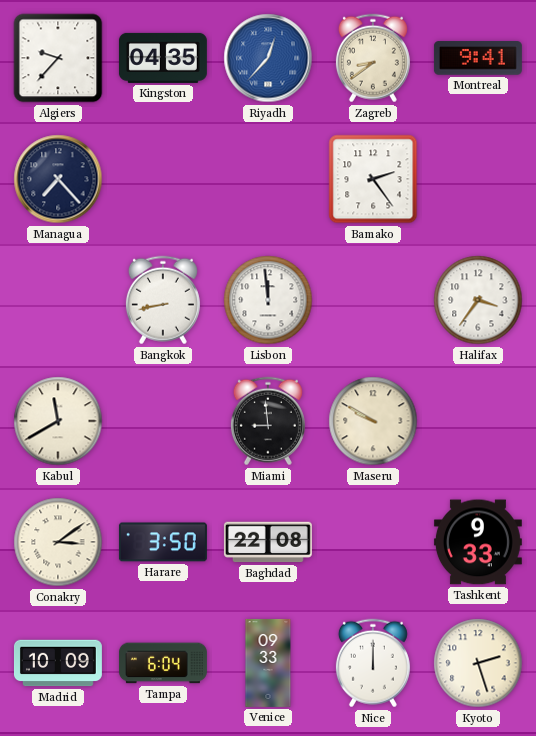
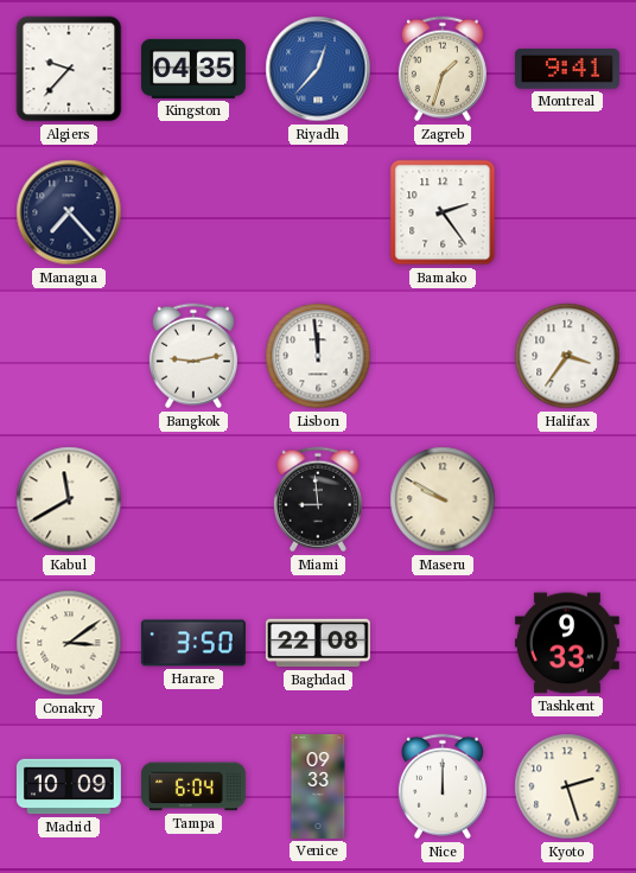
Zagreb: 8:39 -> 1:33
Bangkok: 8:43 -> 9:13
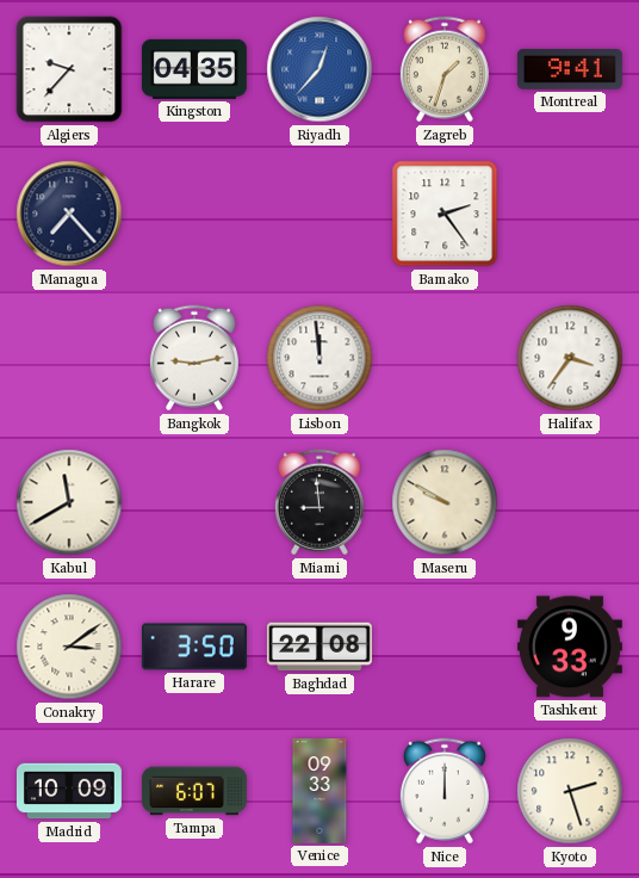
Tampa: 6:04 -> 6:07
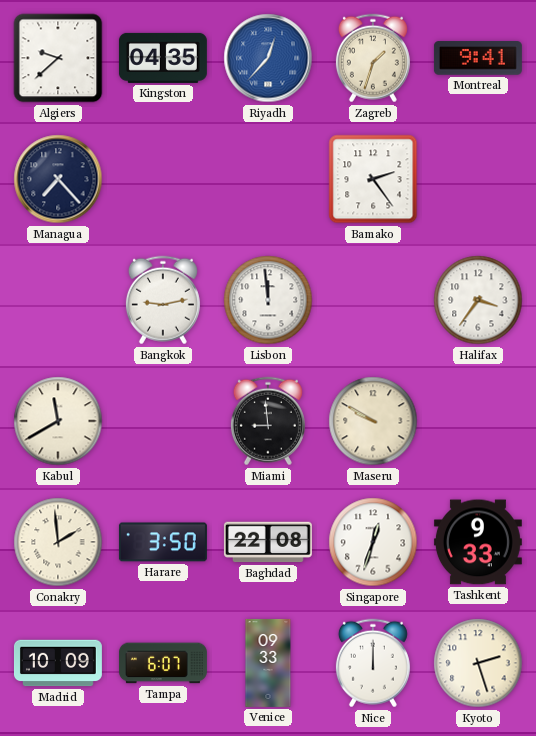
Algiers: 9:37 -> 9:38
Conakry: 3:09 -> 1:59
Singapore: none -> 12:33
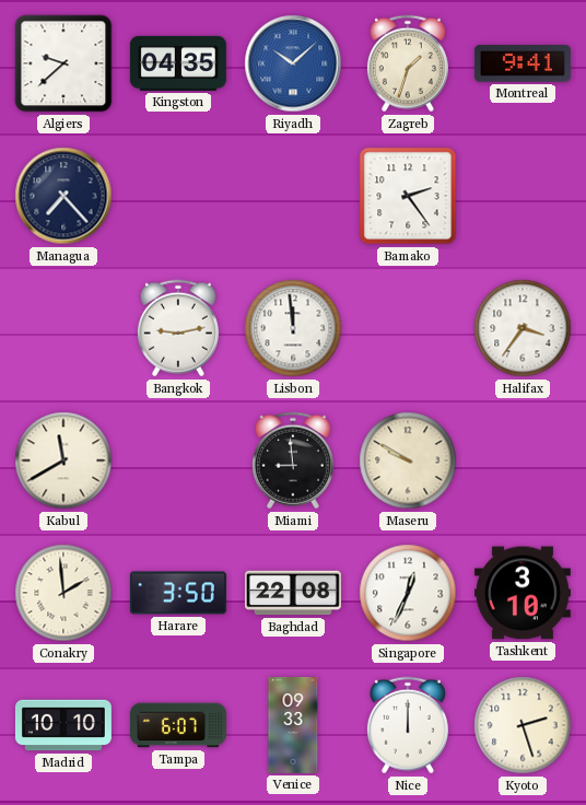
Riyadh: 12:37 -> 10:08
Singapore: 12:33 -> 12:34
Tashkent: 9:33 -> 3:10
Madrid: 10:09 -> 10:10
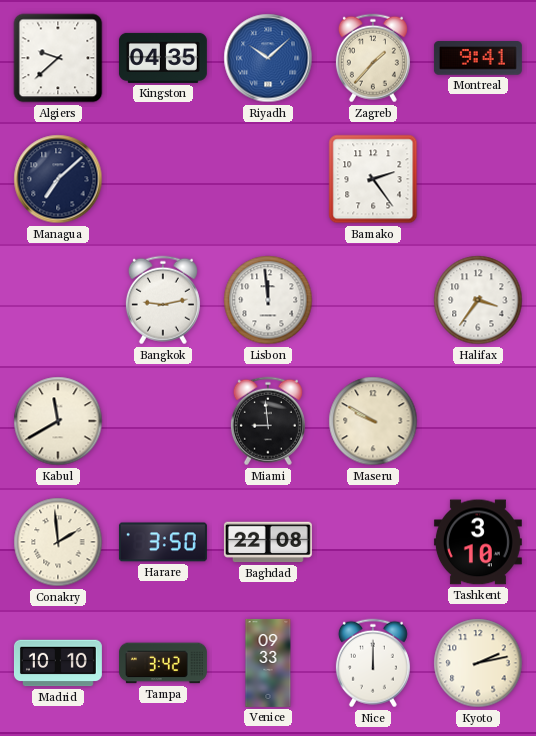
Zagreb: 1:33 -> 1:37
Managua: 7:23 -> 7:08
Singapore: 12:34 -> none
Tampa: 6:07 -> 3:42
Kyoto: 2:27 -> 2:13
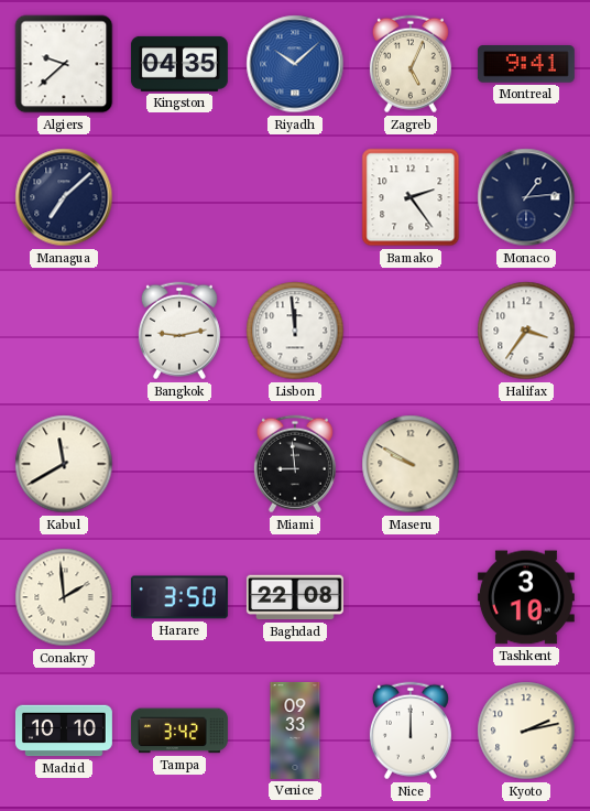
Zagreb: 1:37 -> 5:04
Monaco: none -> 1:14
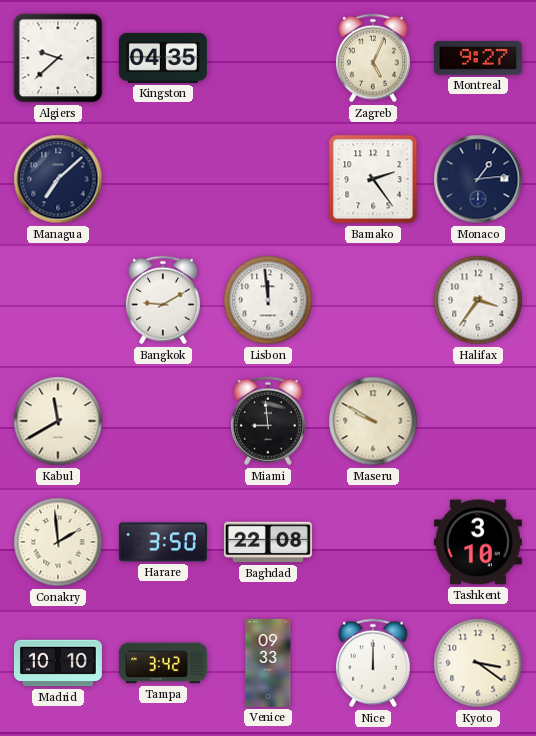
Riyadh: 10:08 -> none
Montreal: 9:41 -> 9:27
Bangkok: 9:13 -> 9:10
Kyoto: 2:13 -> 3:21
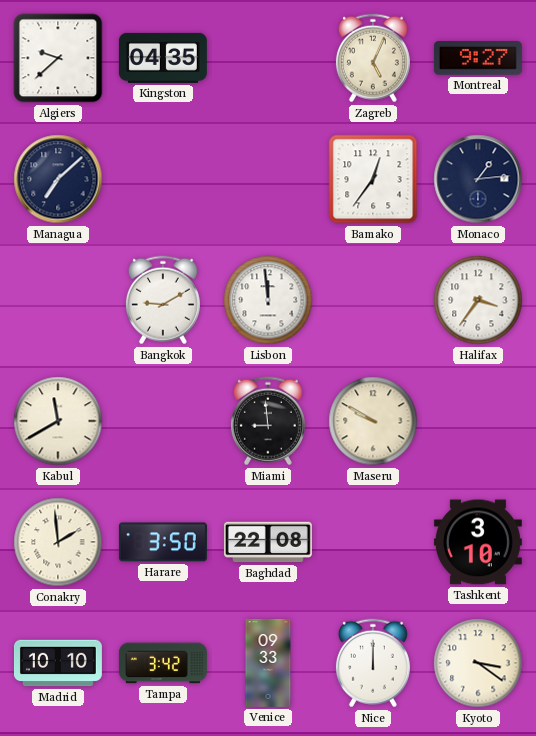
Bamako: 2:24 -> 12:36
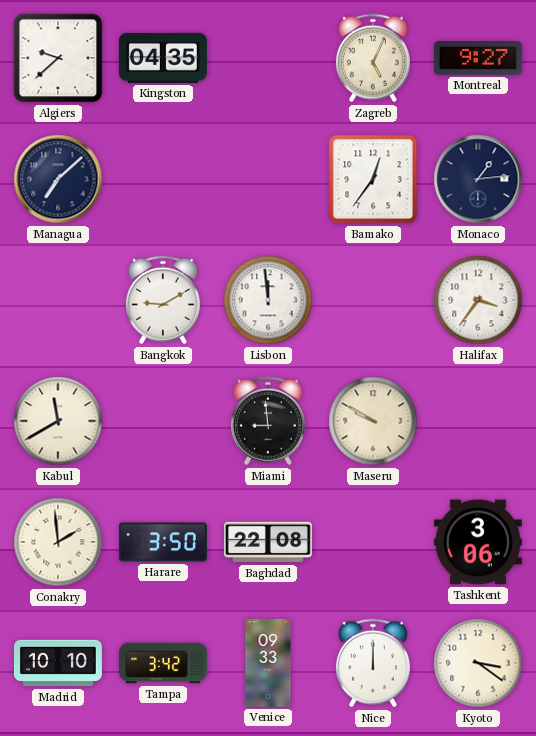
Tashkent: 3:10 -> 3:06
